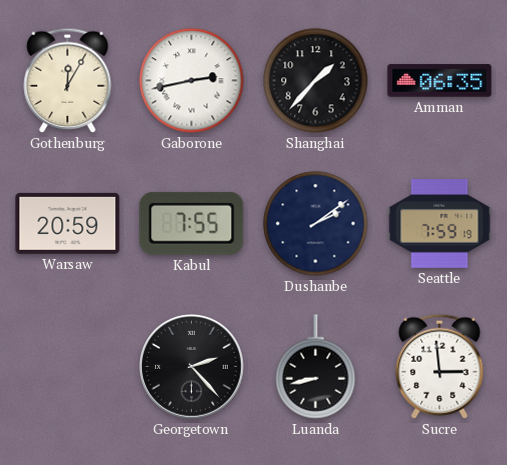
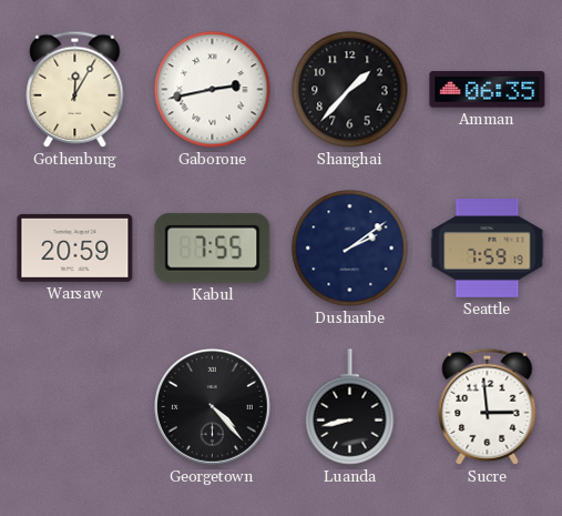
Georgetown: 2:23 -> 4:23
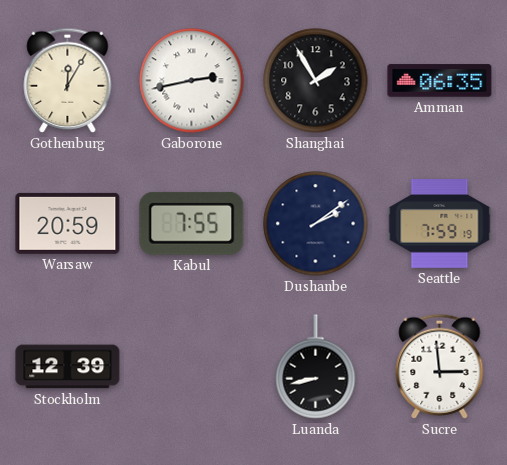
Shanghai: 1:37 -> 1:55
Stockholm: none -> 12:39
Georgetown: 4:23 -> none
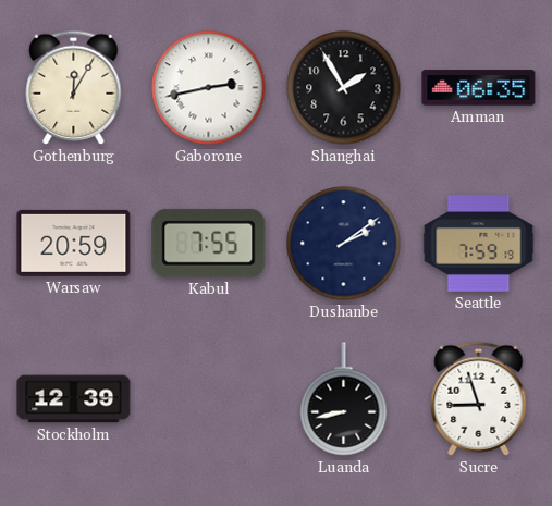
Sucre: 2:59 -> 8:57
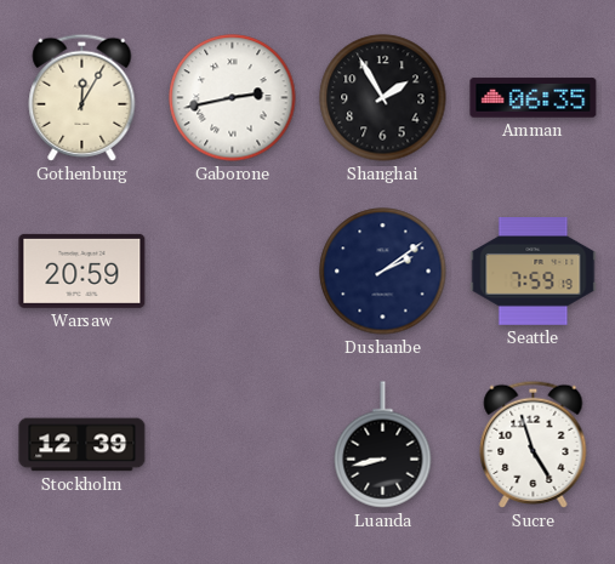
Kabul: 7:55 -> none
Sucre: 8:57 -> 4:57
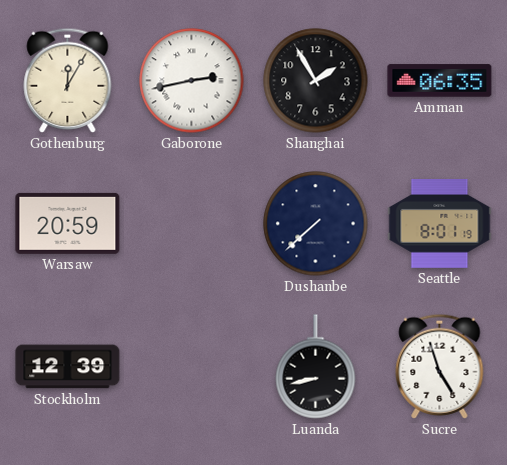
Dushanbe: 2:09 -> 7:38
Seattle: 7:59 -> 8:01
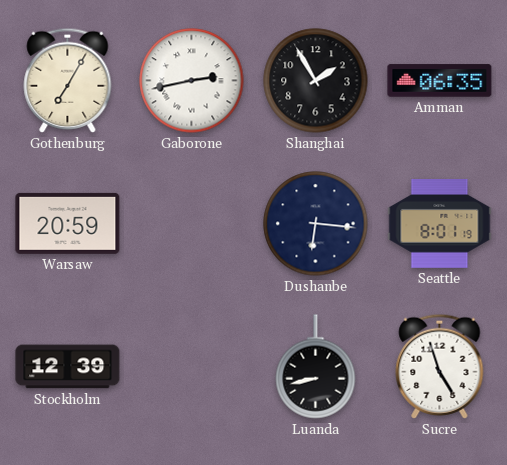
Gothenburg: 12:05 -> 7:05
Dushanbe: 7:38 -> 6:16
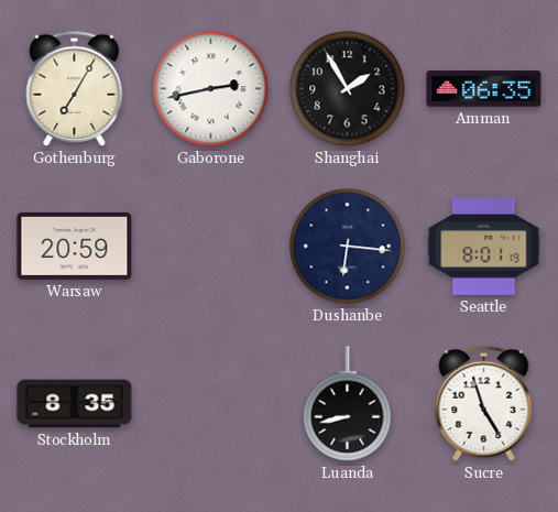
Stockholm: 12:39 -> 8:35
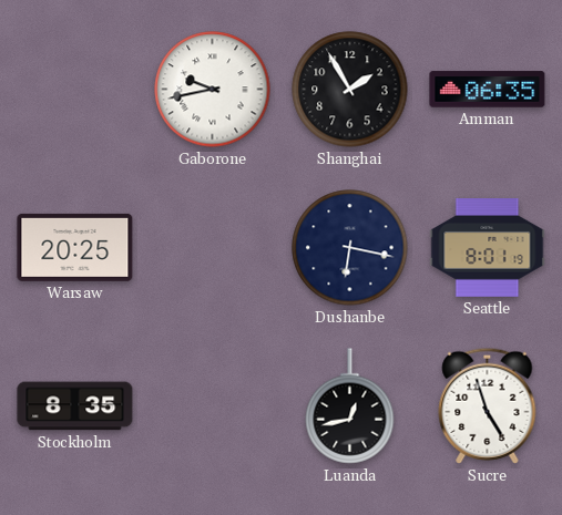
Gothenburg: 7:05 -> none
Gaborone: 2:43 -> 9:43
Warsaw: 20:59 -> 20:25
Dushanbe: 6:16 -> 6:17
Luanda: 8:43 -> 12:43
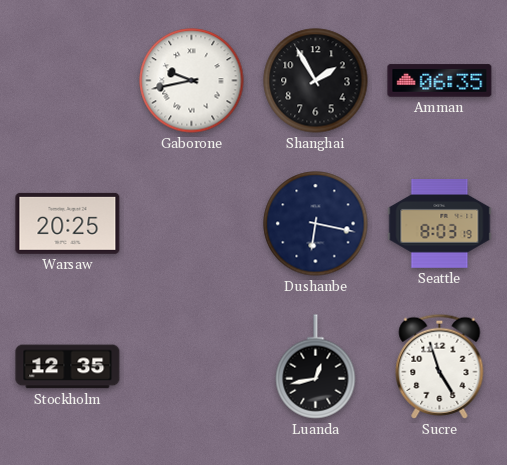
Seattle: 8:01 -> 8:03
Stockholm: 8:35 -> 12:35
